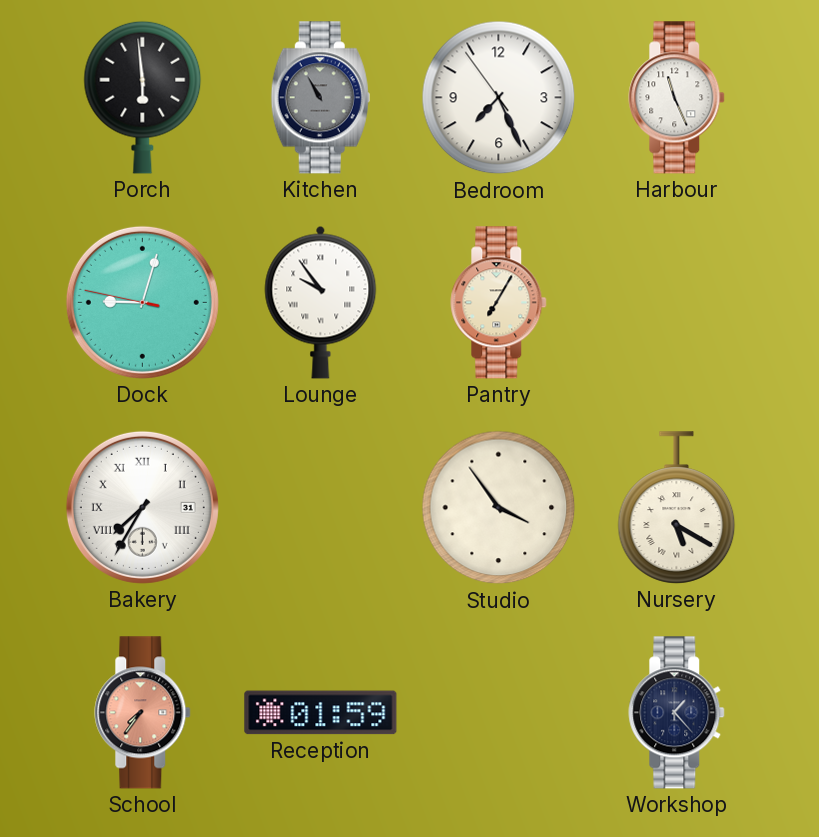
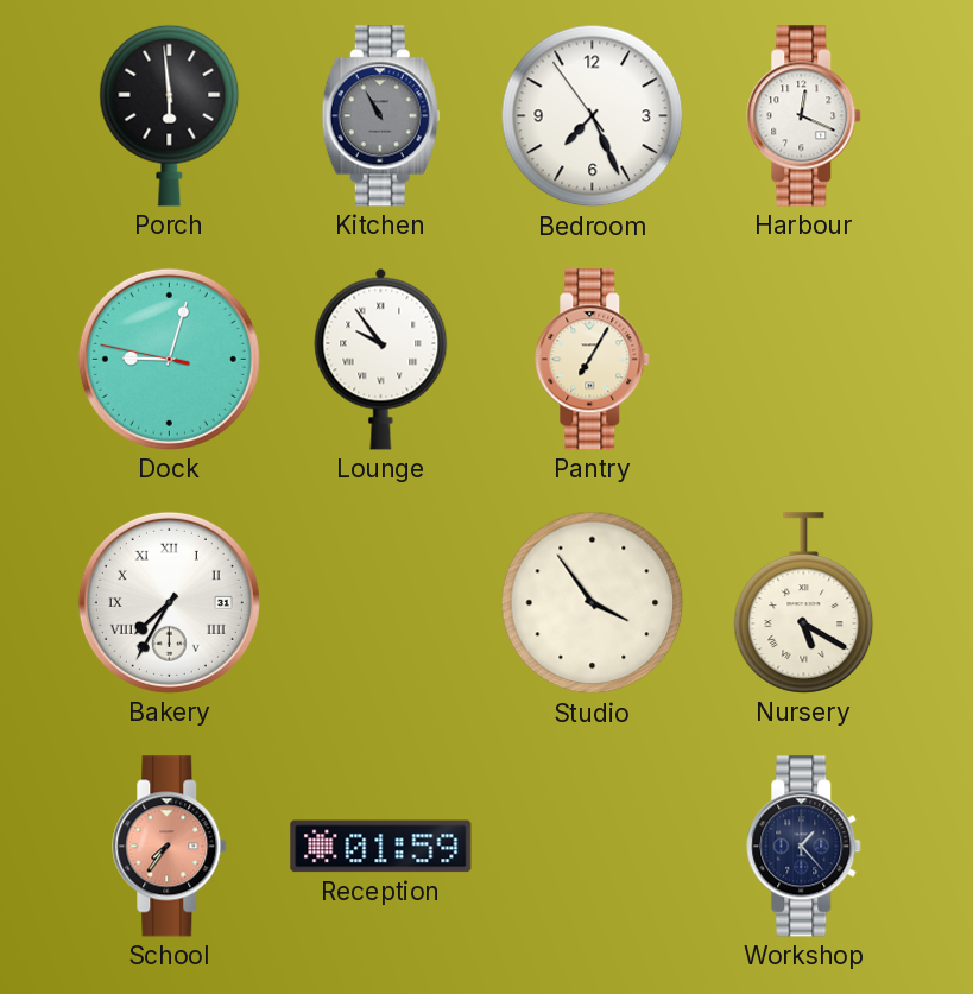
Harbour: 11:26 -> 12:19
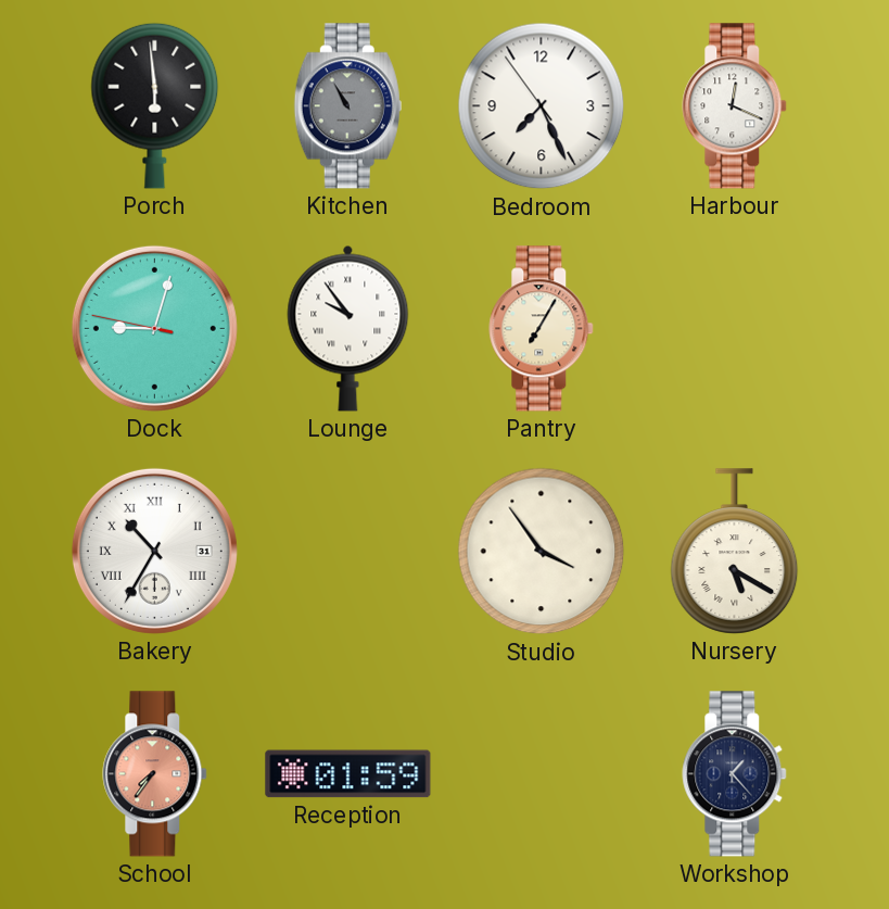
Bakery: 7:35 -> 10:35
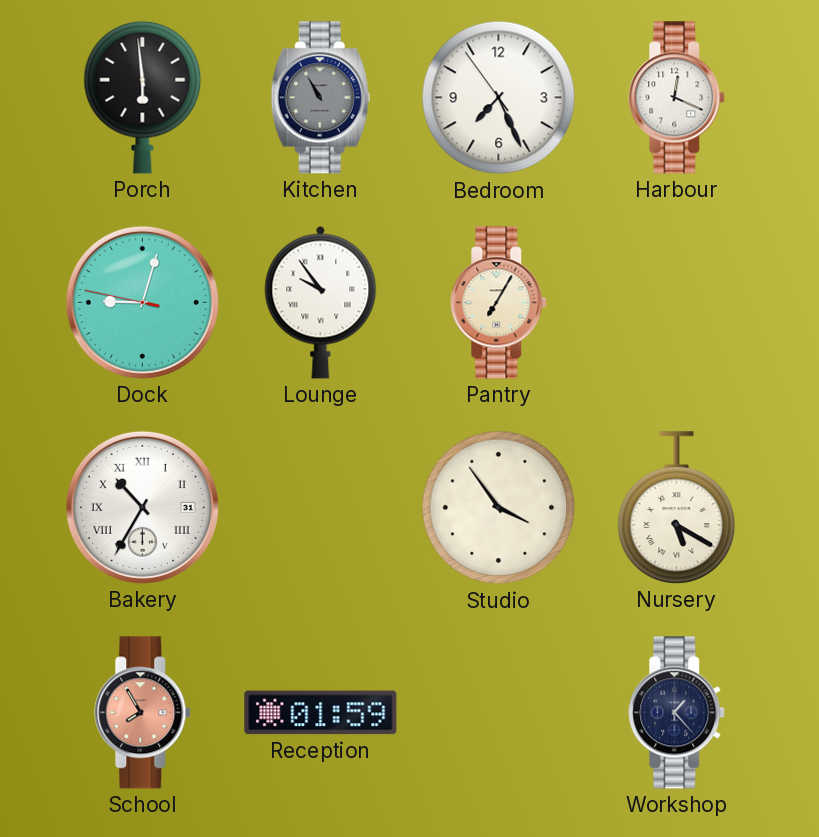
School: 7:36 -> 7:55
